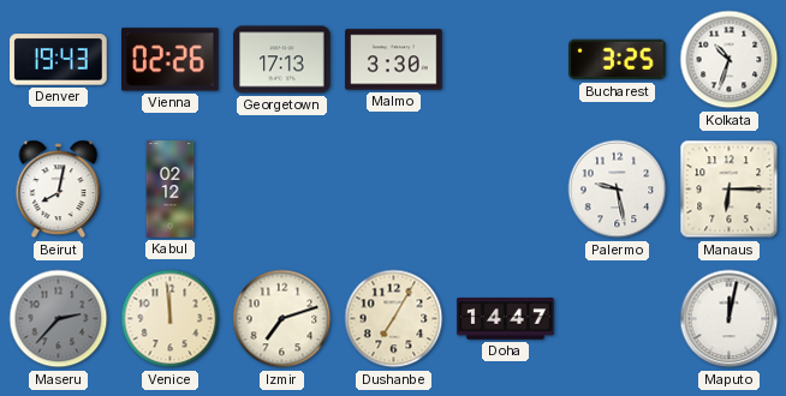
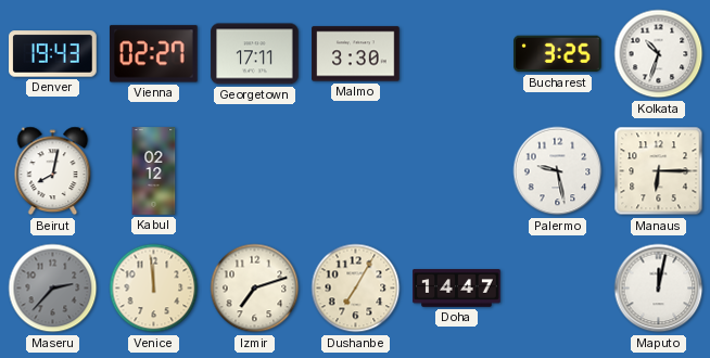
Vienna: 02:26 -> 02:27
Georgetown: 17:13 -> 17:11
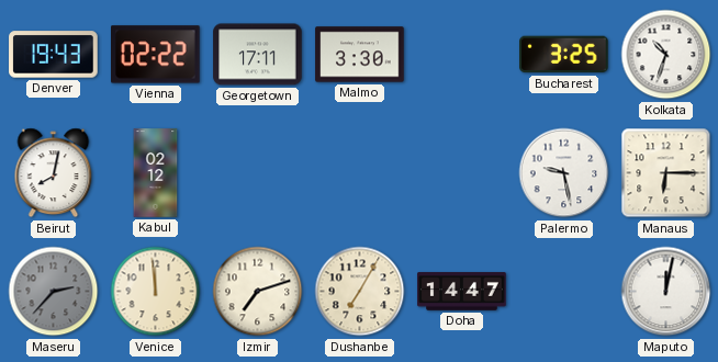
Vienna: 02:27 -> 02:22
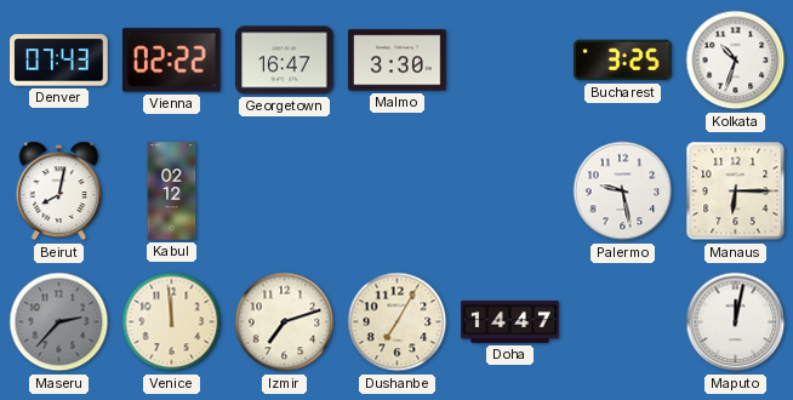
Denver: 19:43 -> 07:43
Georgetown: 17:11 -> 16:47
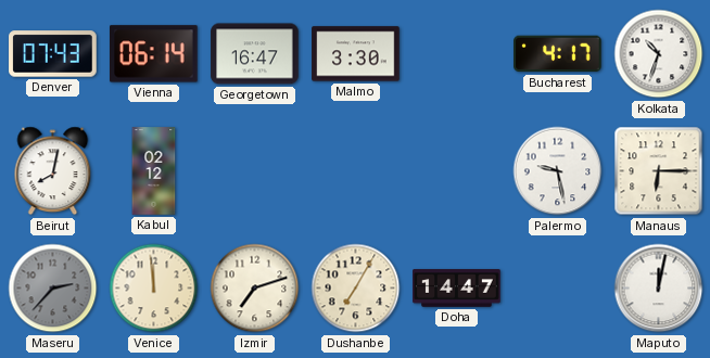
Vienna: 02:22 -> 06:14
Bucharest: 3:25 -> 4:17
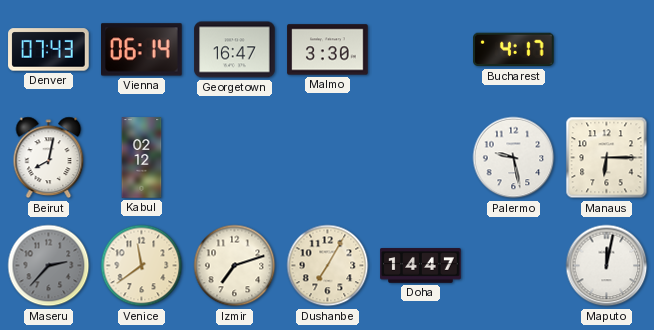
Kolkata: 10:33 -> none
Venice: 11:59 -> 11:39
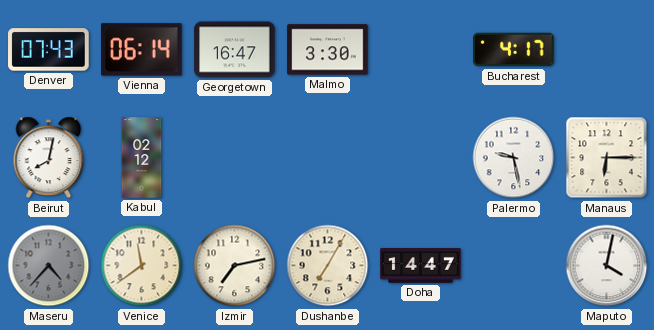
Maseru: 2:37 -> 4:37
Izmir: 7:12 -> 7:13
Maputo: 12:02 -> 4:02
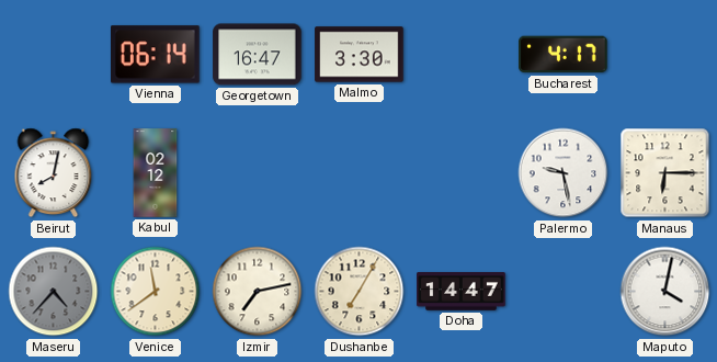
Denver: 07:43 -> none
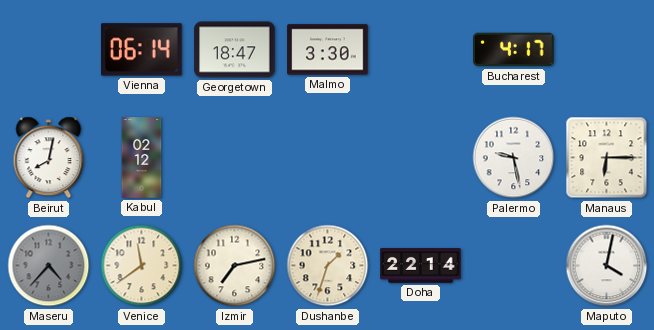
Georgetown: 16:47 -> 18:47
Dushanbe: 7:05 -> 1:33
Doha: 14:47 -> 22:14
